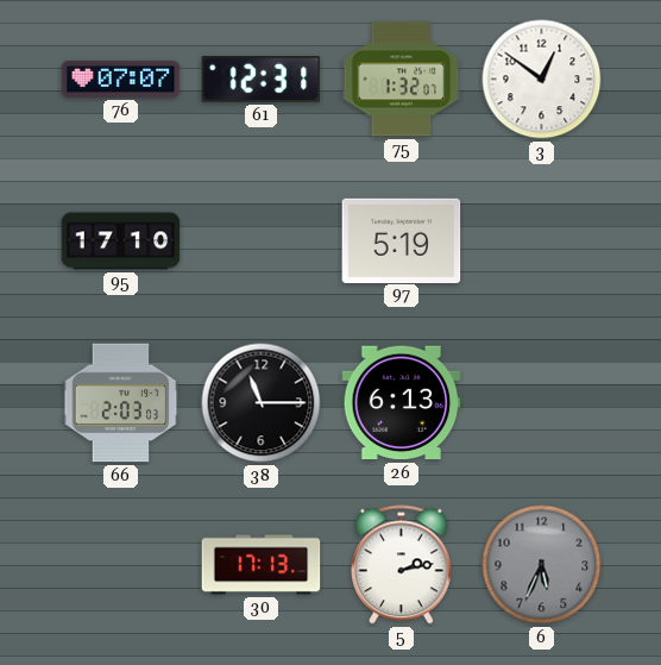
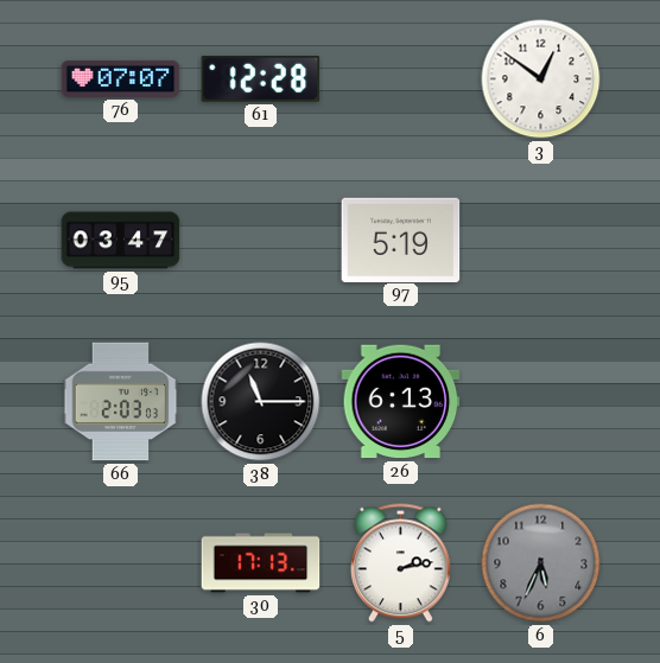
61: 12:31 -> 12:28
75: 1:32 -> none
95: 17:10 -> 03:47
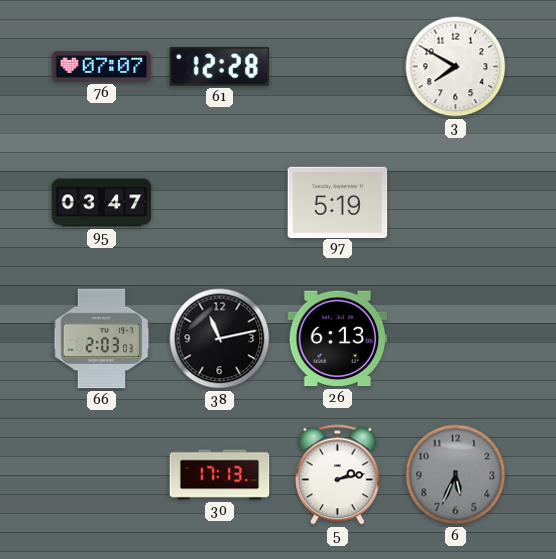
3: 12:51 -> 7:50
38: 11:15 -> 11:13
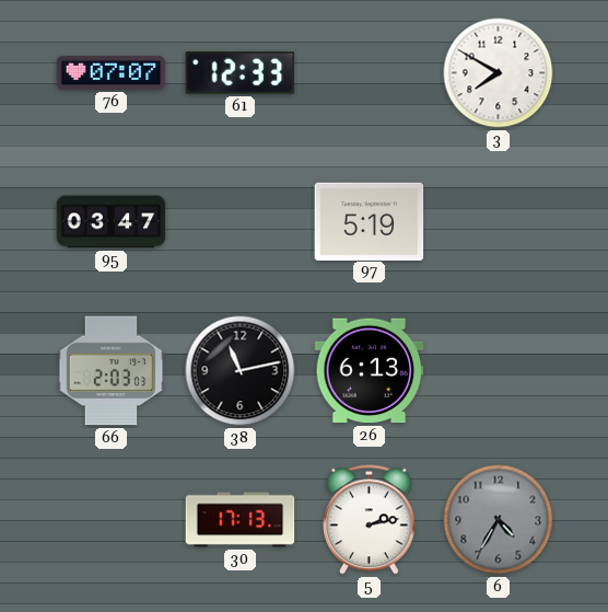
61: 12:28 -> 12:33
6: 5:34 -> 4:35
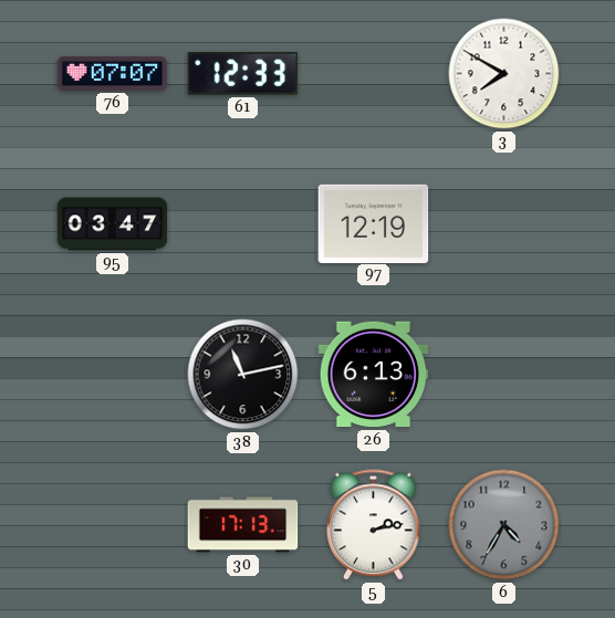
97: 5:19 -> 12:19
66: 2:03 -> none
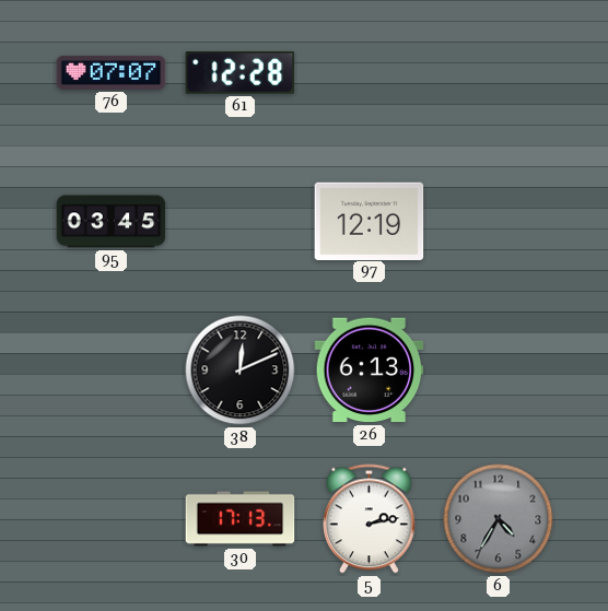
61: 12:33 -> 12:28
3: 7:50 -> none
95: 03:47 -> 03:45
38: 11:13 -> 12:11
